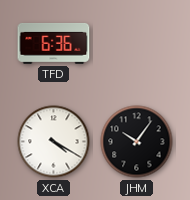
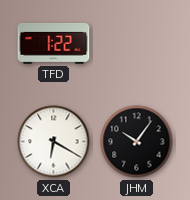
TFD: 6:36 -> 1:22
XCA: 4:20 -> 6:20
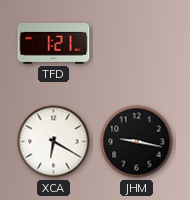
TFD: 1:22 -> 1:21
JHM: 10:06 -> 9:17
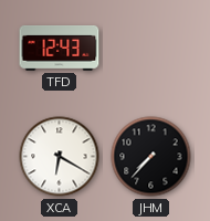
TFD: 1:21 -> 12:43
JHM: 9:17 -> 7:37
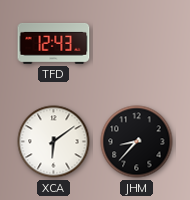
XCA: 6:20 -> 6:09
JHM: 7:37 -> 8:37
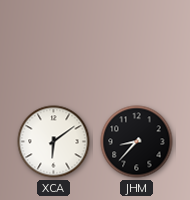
TFD: 12:43 -> none
